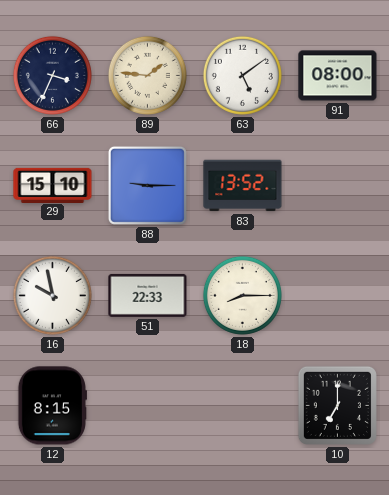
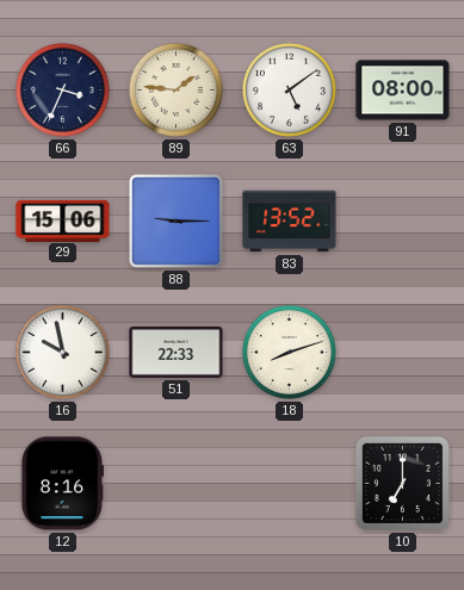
29: 15:10 -> 15:06
18: 8:15 -> 8:12
12: 8:15 -> 8:16
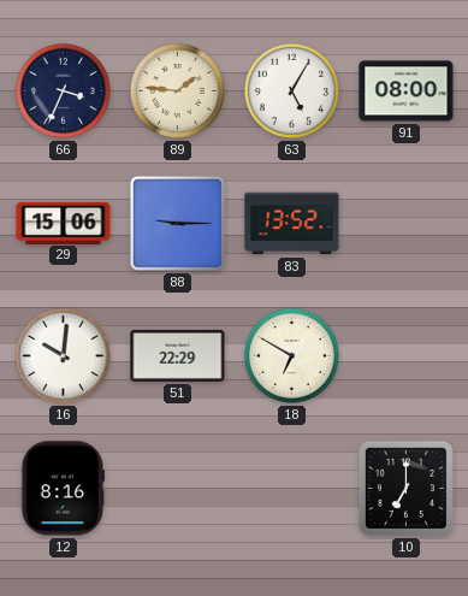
63: 5:09 -> 5:05
16: 9:58 -> 10:01
51: 22:33 -> 22:29
18: 8:12 -> 6:50
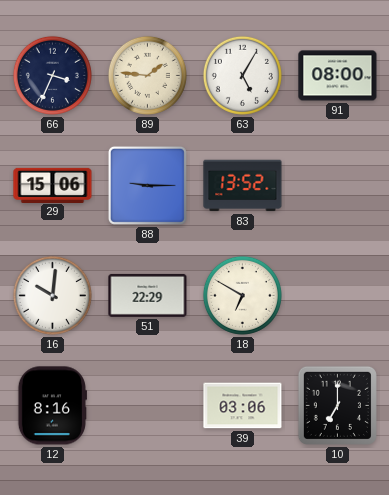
39: none -> 03:06
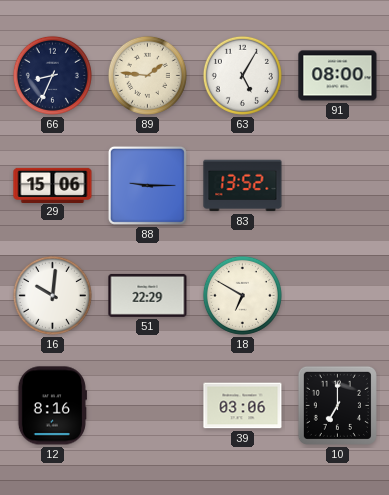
66: 3:34 -> 8:34
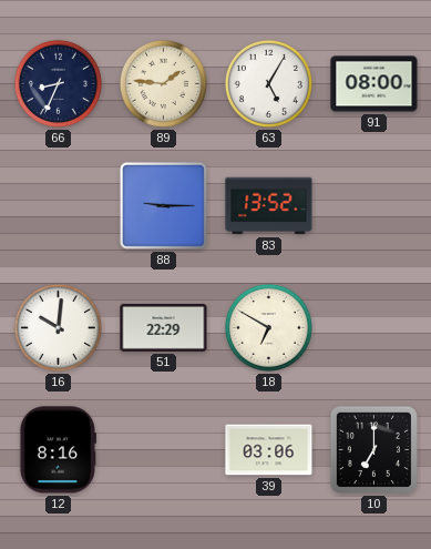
29: 15:06 -> none
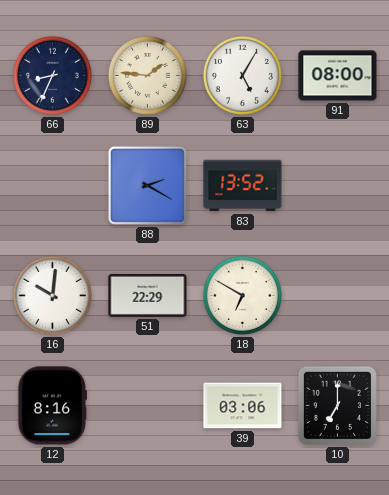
88: 9:15 -> 2:20
